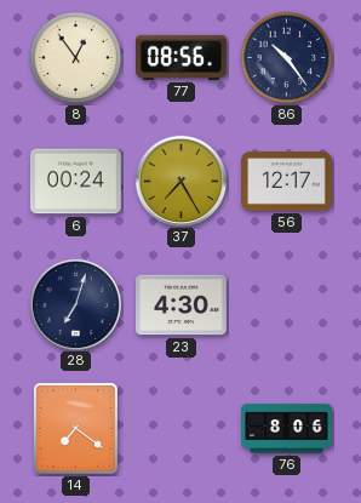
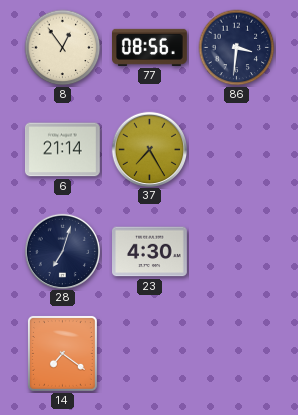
86: 10:24 -> 3:31
6: 00:24 -> 21:14
56: 12:17 -> none
76: 8:06 -> none
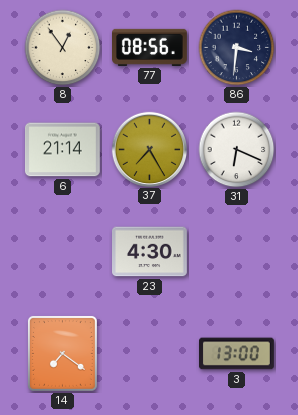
31: none -> 6:19
28: 7:03 -> none
3: none -> 13:00
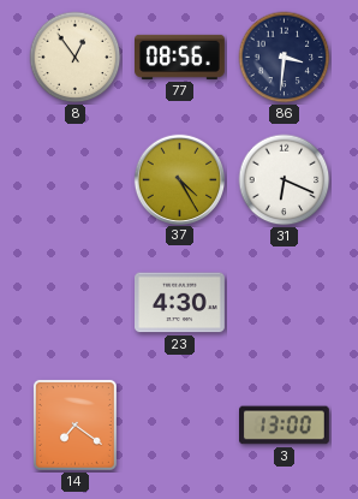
6: 21:14 -> none
37: 7:25 -> 4:25
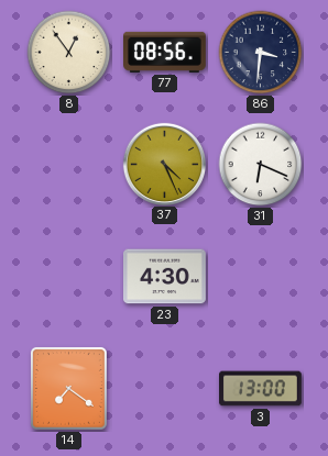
37: 4:25 -> 4:26
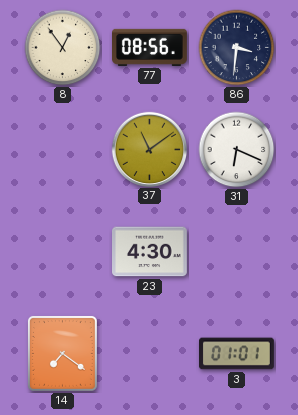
37: 4:26 -> 11:09
3: 13:00 -> 01:01
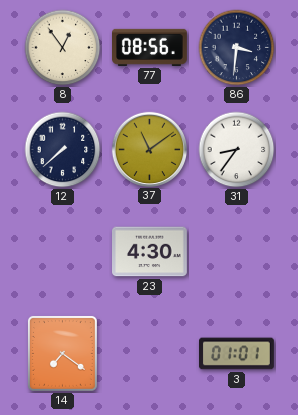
12: none -> 7:38
31: 6:19 -> 8:36
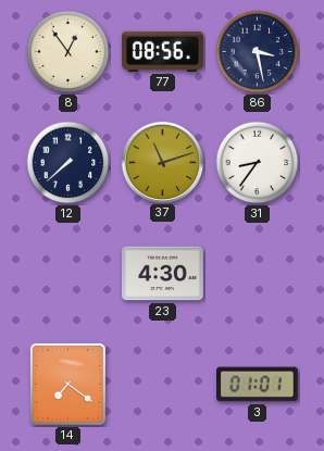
86: 3:31 -> 3:28
37: 11:09 -> 11:12
